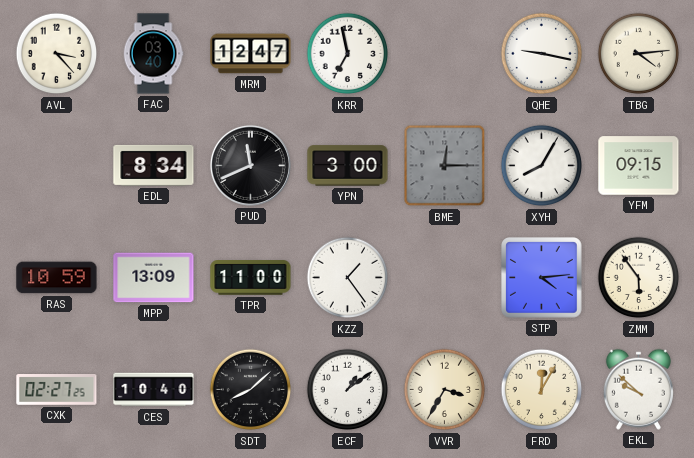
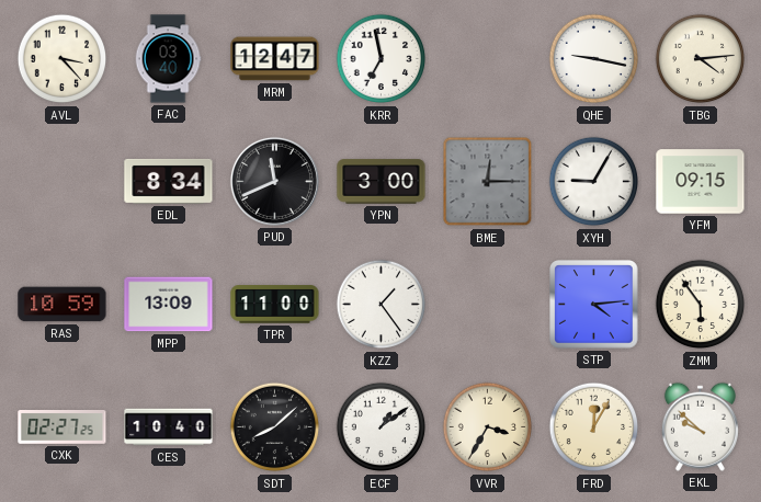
XYH: 8:05 -> 9:05
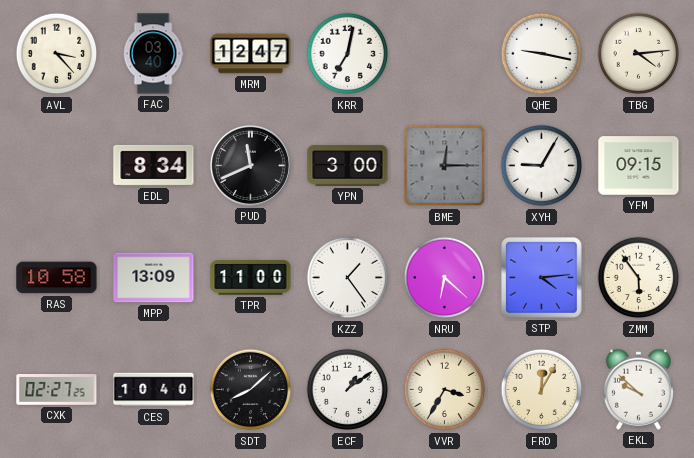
KRR: 6:58 -> 7:02
RAS: 10:59 -> 10:58
NRU: none -> 6:22
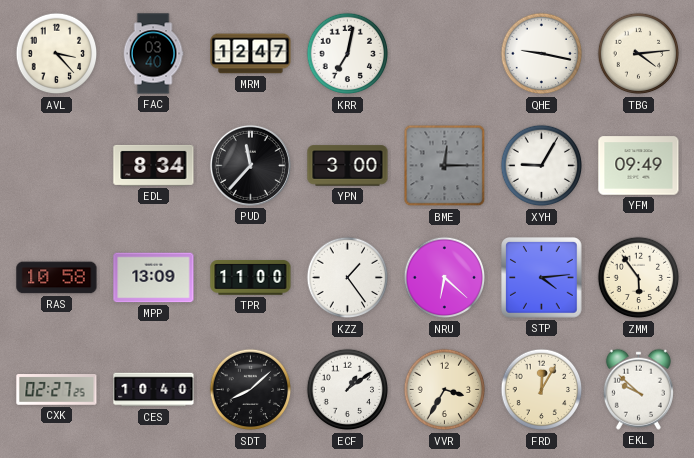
PUD: 11:41 -> 11:37
YFM: 09:15 -> 09:49
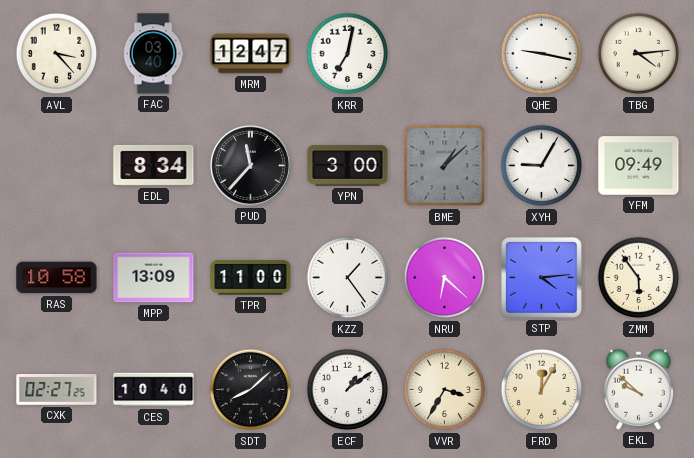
BME: 12:15 -> 1:08
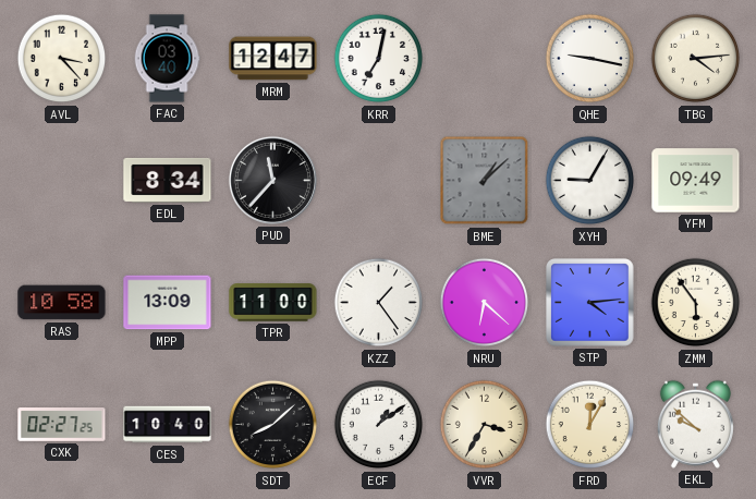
YPN: 3:00 -> none
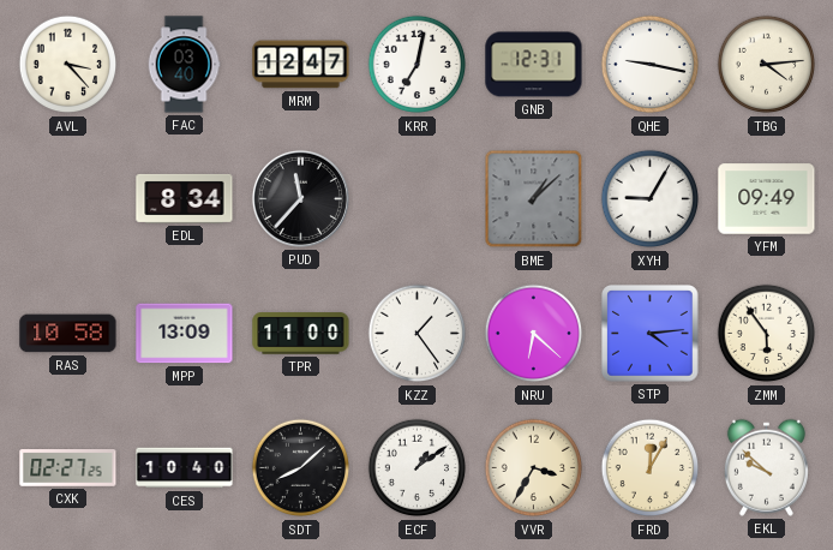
GNB: none -> 12:31
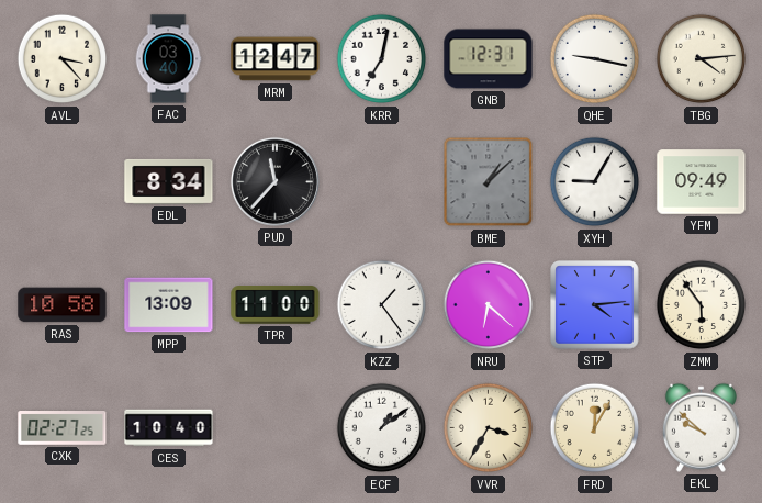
SDT: 8:08 -> none
